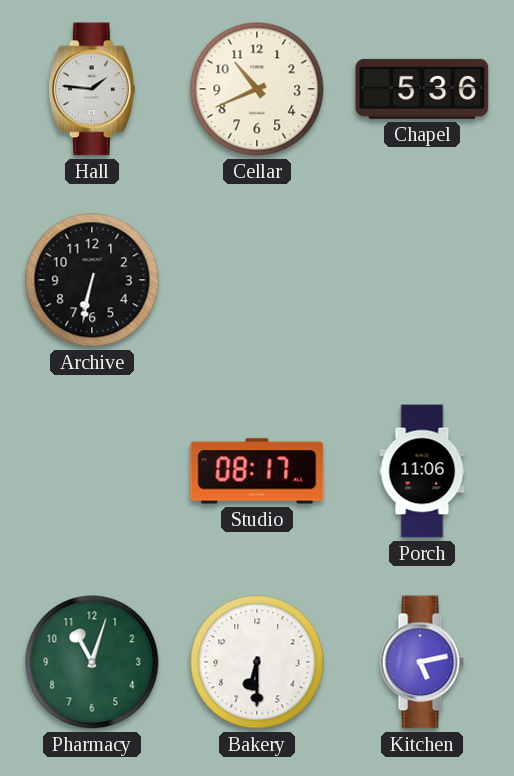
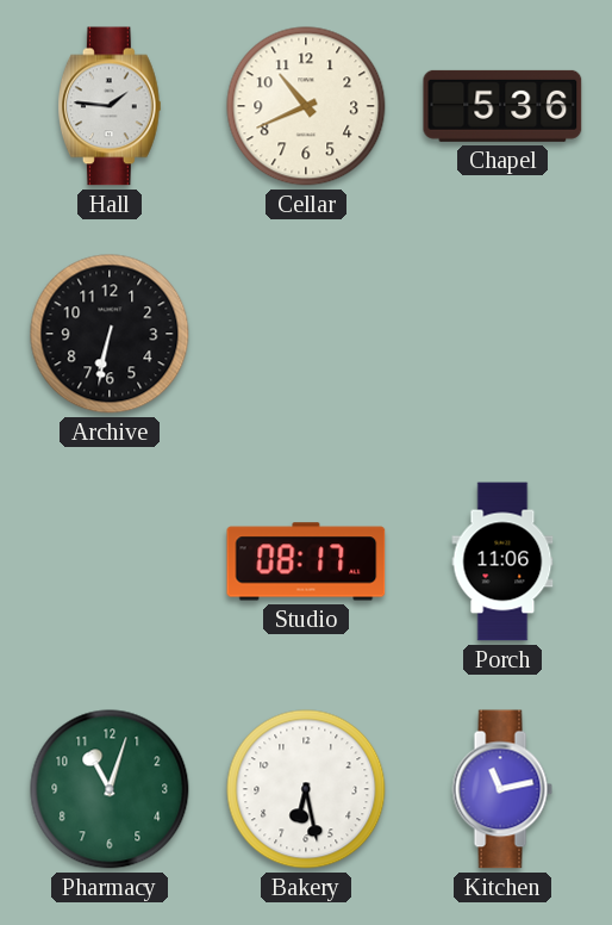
Bakery: 6:30 -> 6:28
Kitchen: 5:13 -> 11:13
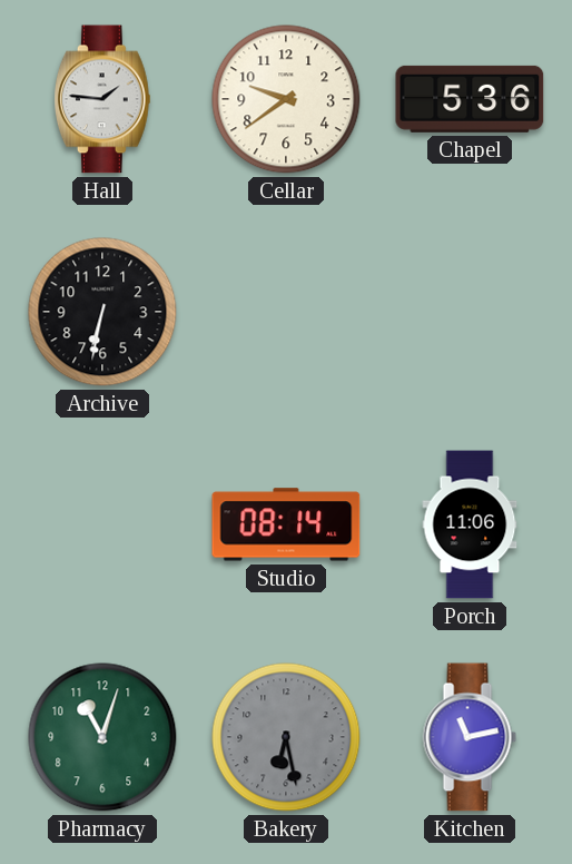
Cellar: 10:41 -> 9:39
Studio: 08:17 -> 08:14
Bakery dial: white -> grey
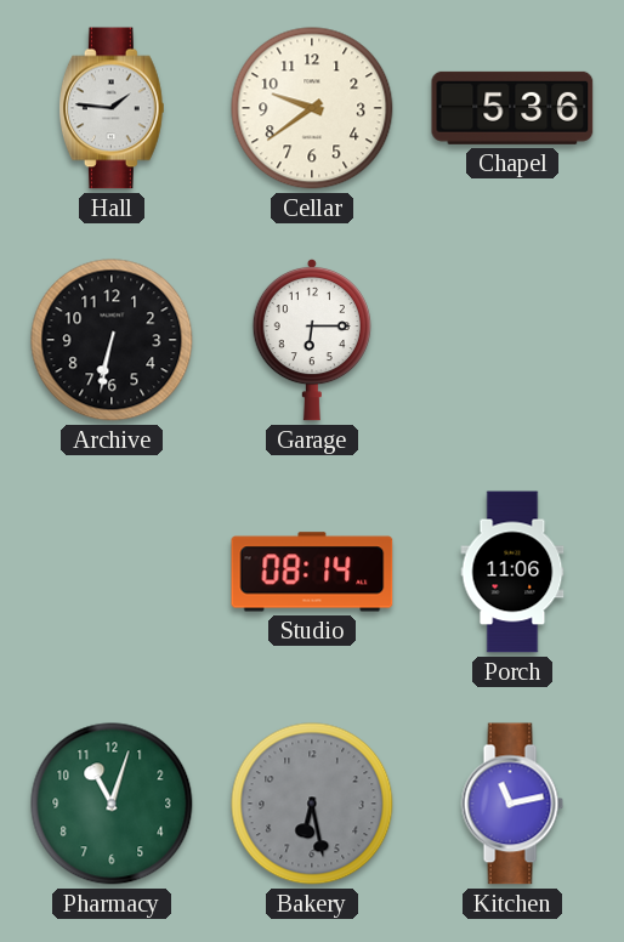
Garage: none -> 6:15
